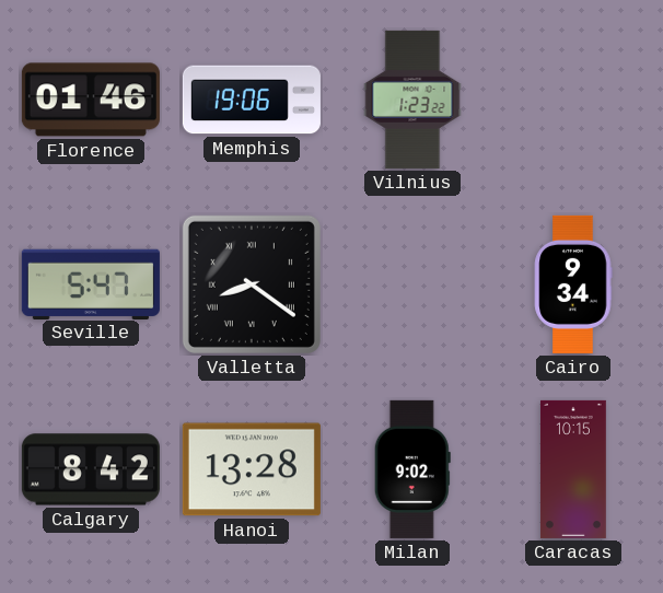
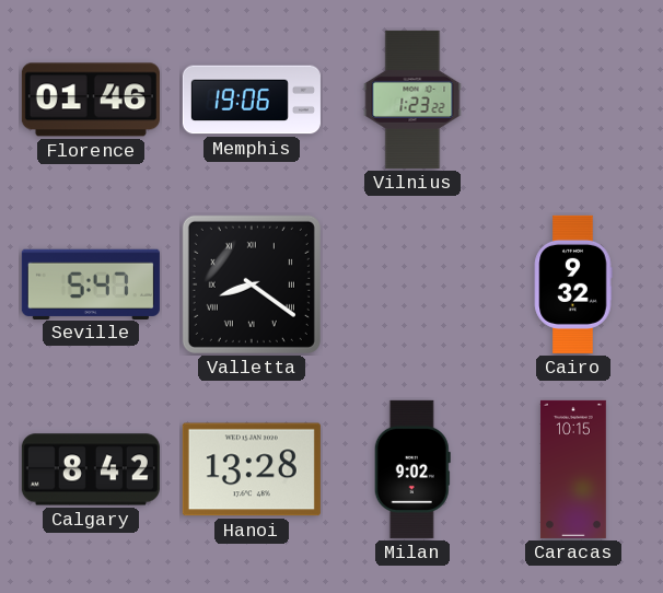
Cairo: 9:34 -> 9:32
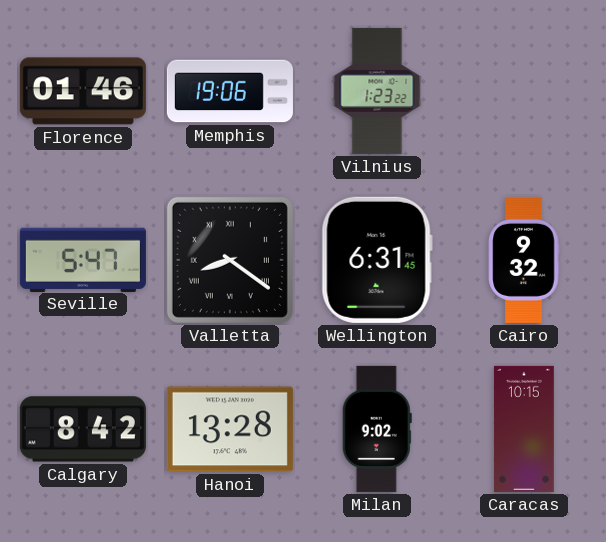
Wellington: none -> 6:31
